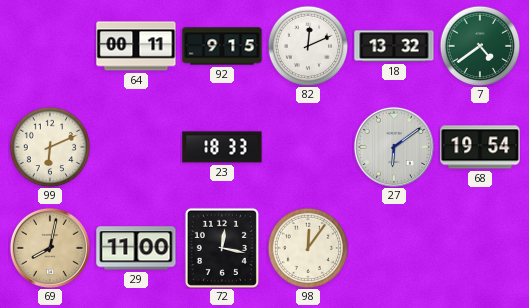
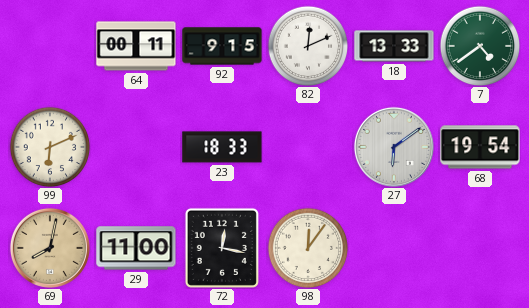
18: 13:32 -> 13:33
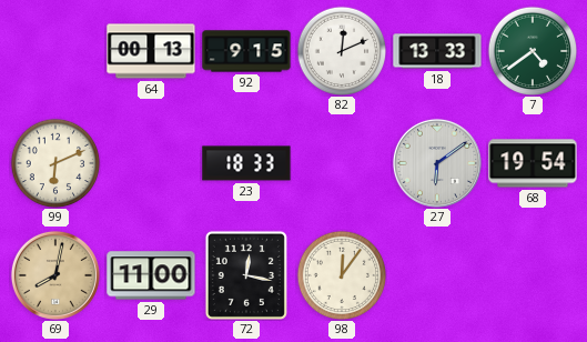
64: 00:11 -> 00:13
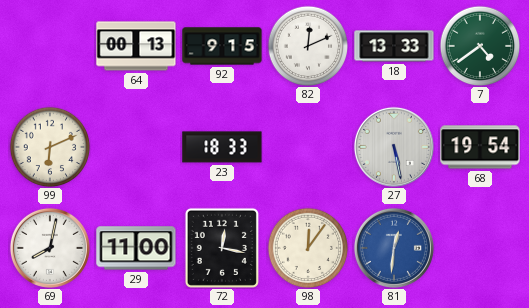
27: 6:09 -> 5:28
69 dial: champagne -> white
81: none -> 12:31
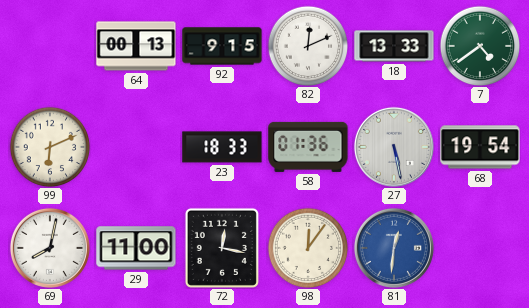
58: none -> 01:36
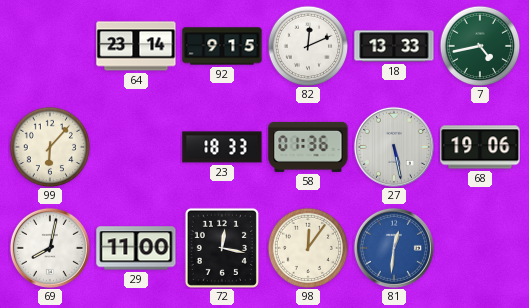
64: 00:13 -> 23:14
7: 4:39 -> 4:43
99: 6:11 -> 6:07
68: 19:54 -> 19:06
